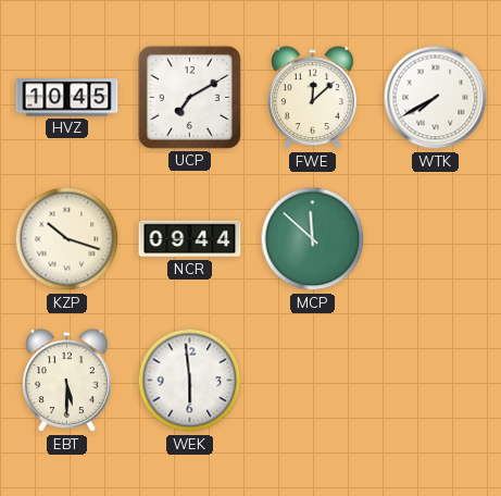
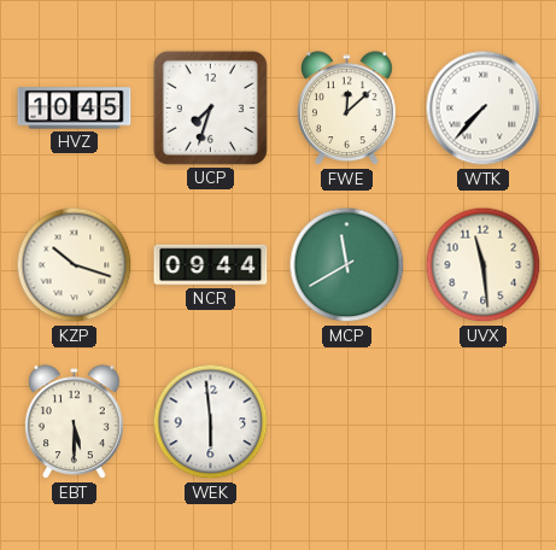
UCP: 7:10 -> 7:33
WTK: 7:40 -> 7:37
MCP: 11:52 -> 11:40
UVX: none -> 11:29
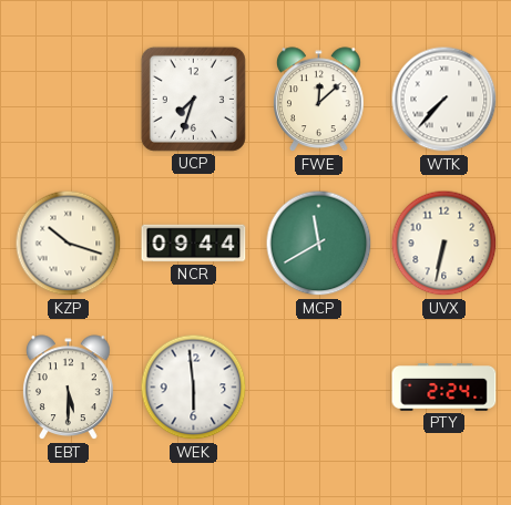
HVZ: 10:45 -> none
UVX: 11:29 -> 6:32
PTY: none -> 2:24
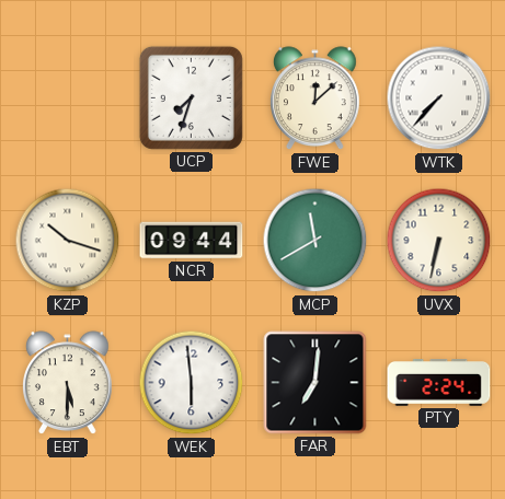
FAR: none -> 7:01
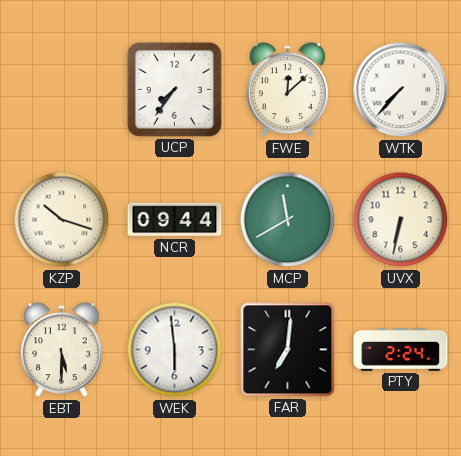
UCP: 7:33 -> 7:36
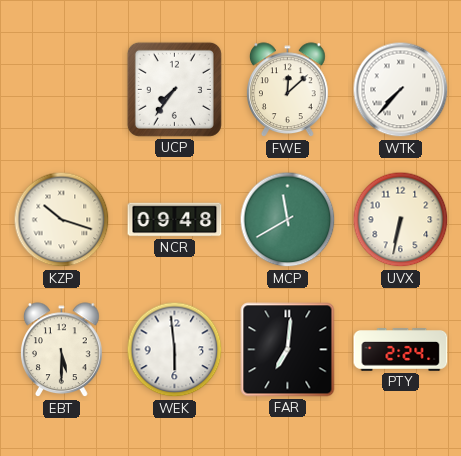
NCR: 09:44 -> 09:48
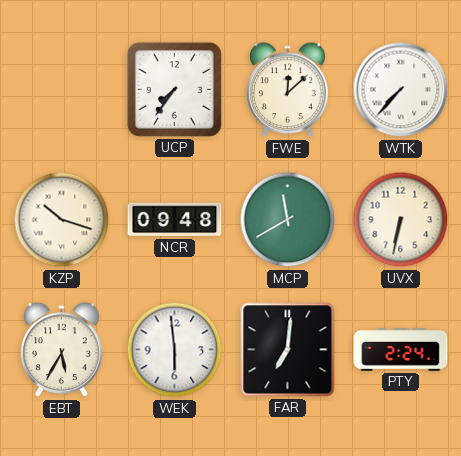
EBT: 5:30 -> 5:35
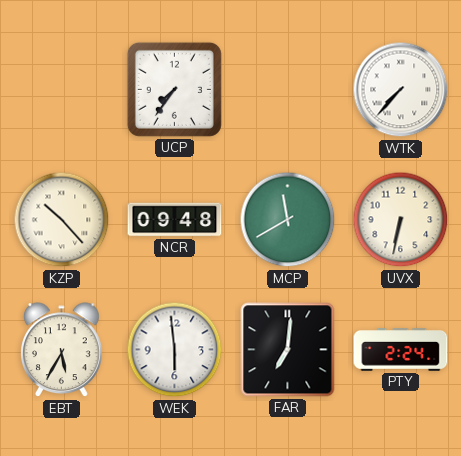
FWE: 12:08 -> none
KZP: 10:18 -> 10:23
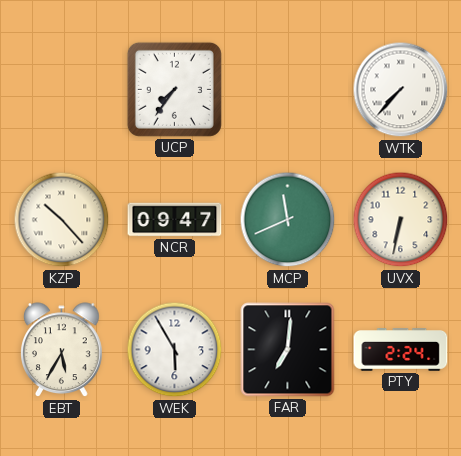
NCR: 09:48 -> 09:47
MCP: 11:40 -> 11:41
WEK: 5:59 -> 5:55
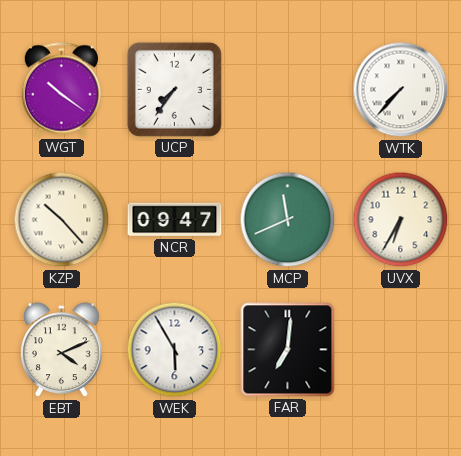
WGT: none -> 10:21
UVX: 6:32 -> 6:35
EBT: 5:35 -> 4:11
PTY: 2:24 -> none
